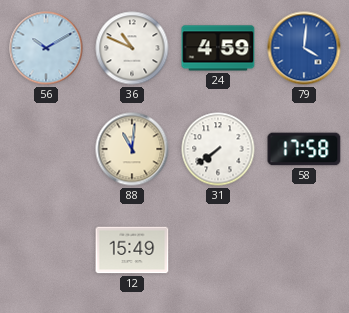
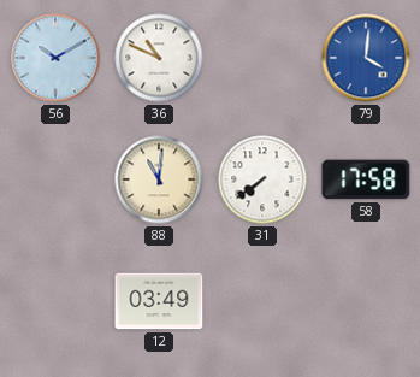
24: 4:59 -> none
12: 15:49 -> 03:49
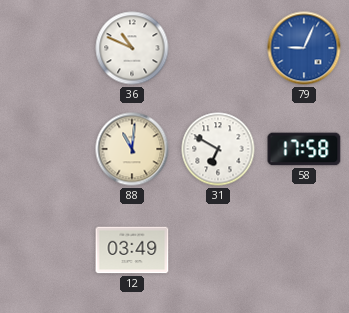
56: 10:10 -> none
79: 4:01 -> 9:04
31: 7:39 -> 6:50
